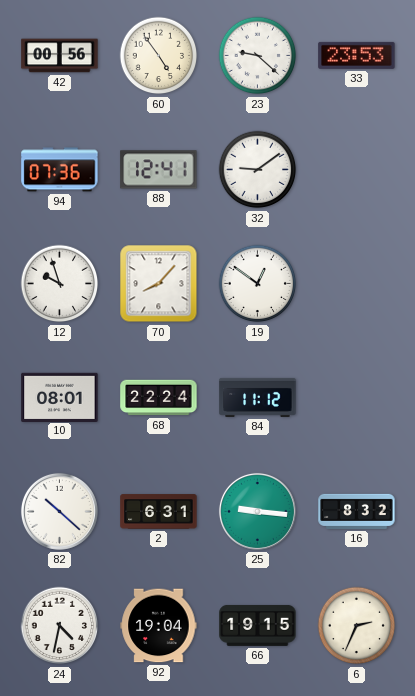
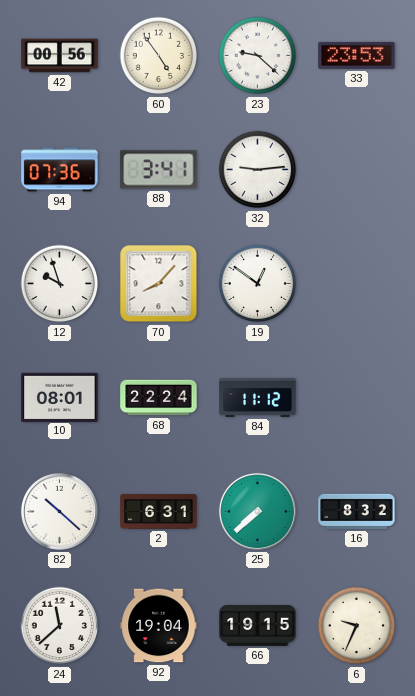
88: 12:41 -> 3:41
32: 9:09 -> 9:14
25: 9:16 -> 7:38
24: 4:32 -> 11:38
6: 2:34 -> 9:34
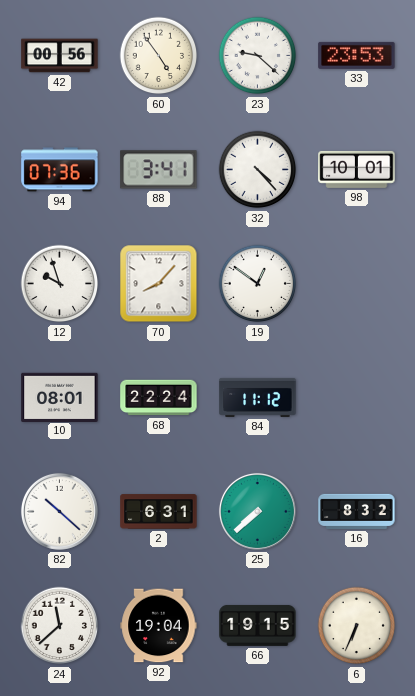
32: 9:14 -> 4:23
98: none -> 10:01
6: 9:34 -> 6:34
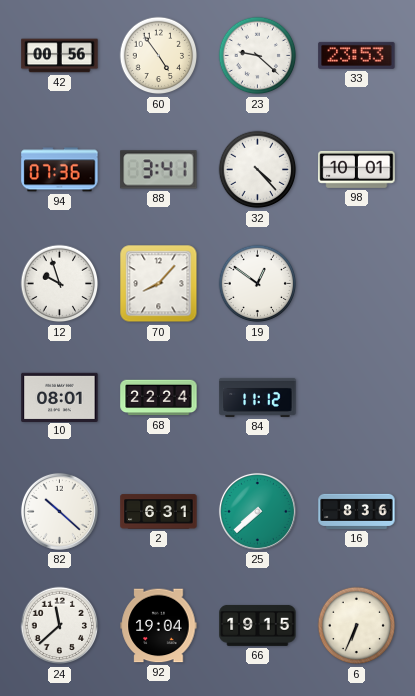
16: 8:32 -> 8:36
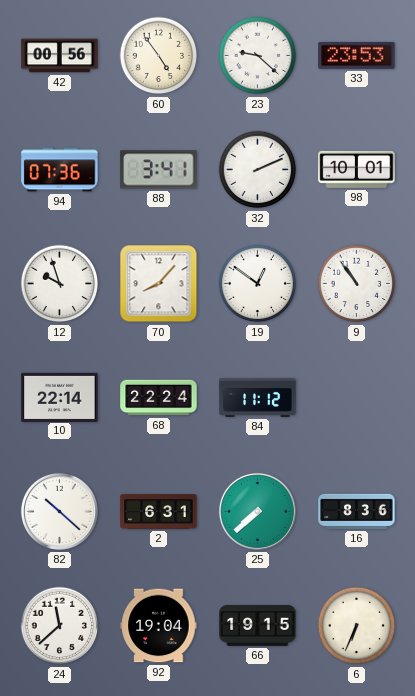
32: 4:23 -> 2:11
9: none -> 10:54
10: 08:01 -> 22:14
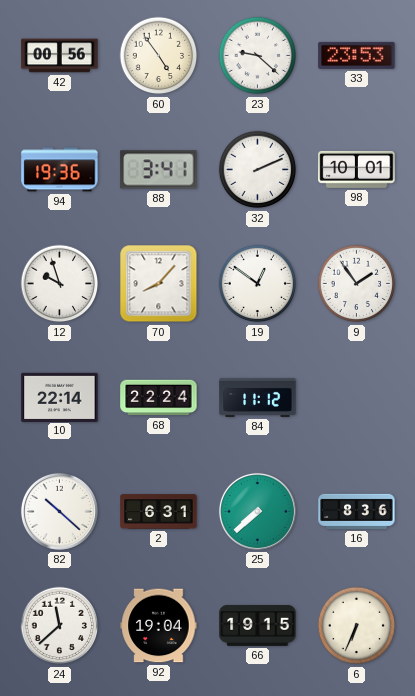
94: 07:36 -> 19:36
9: 10:54 -> 1:54
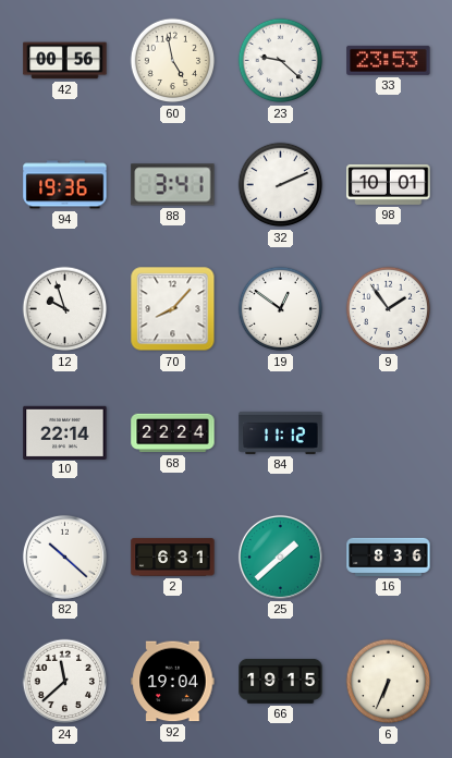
60: 4:54 -> 4:58
25: 7:38 -> 1:38
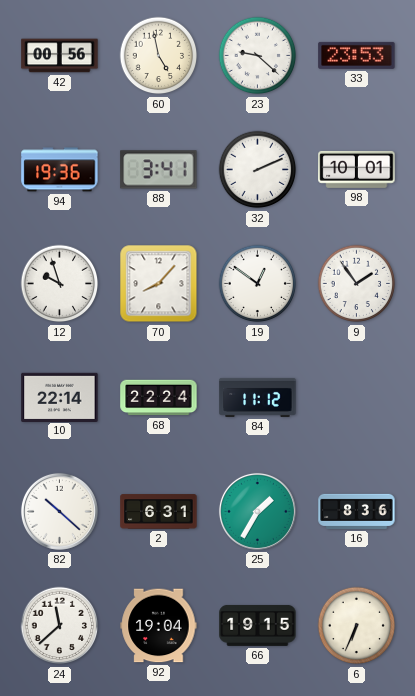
25: 1:38 -> 1:35
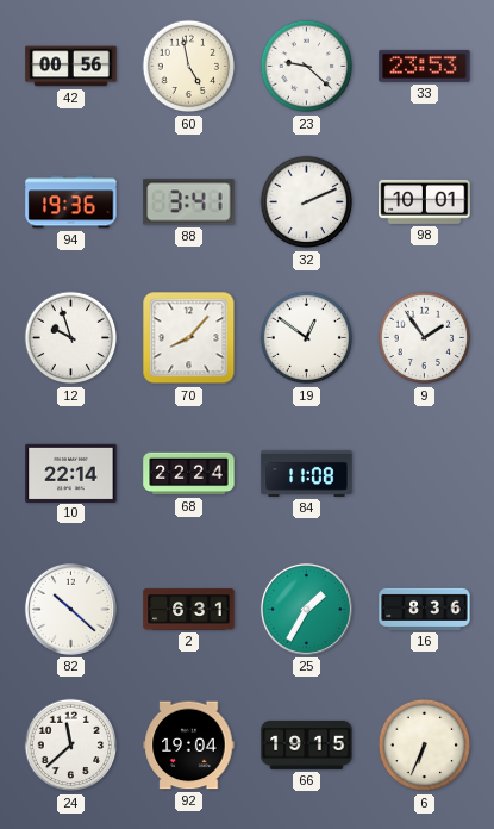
84: 11:12 -> 11:08
